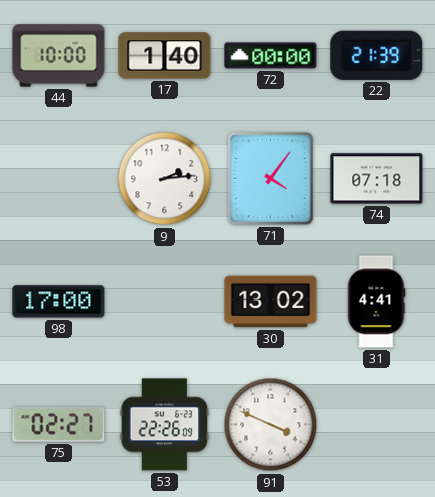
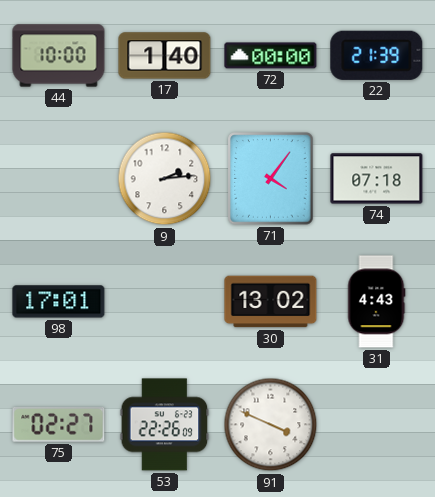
98: 17:00 -> 17:01
31: 4:41 -> 4:43
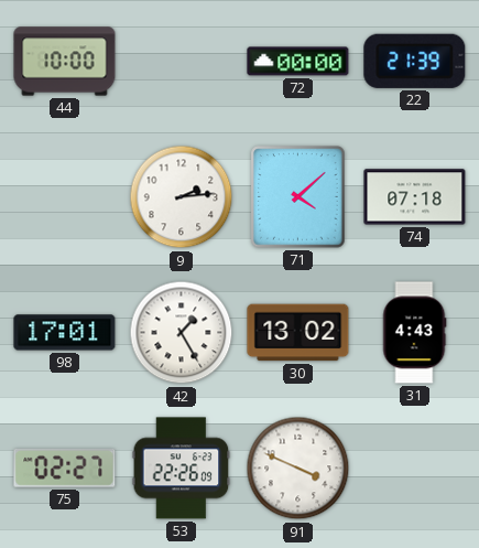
17: 1:40 -> none
71: 4:06 -> 4:08
42: none -> 1:25
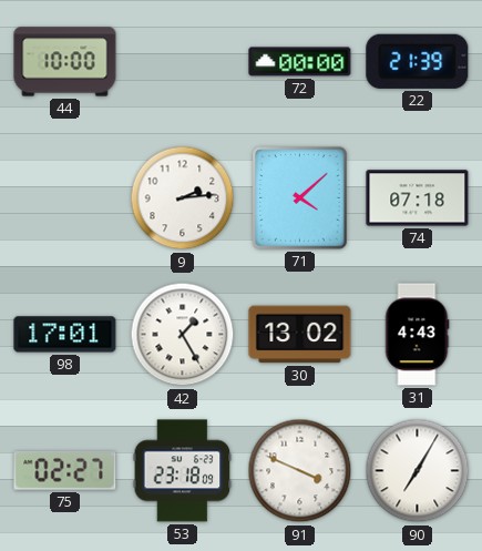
53: 22:26 -> 23:18
90: none -> 7:05
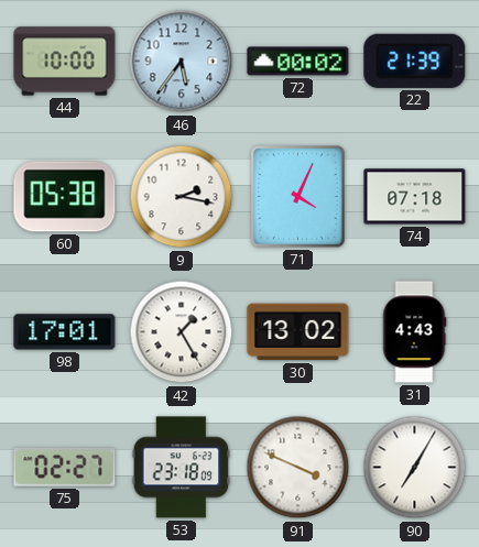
46: none -> 5:36
72: 00:00 -> 00:02
60: none -> 05:38
9: 2:14 -> 2:17
71: 4:08 -> 4:04
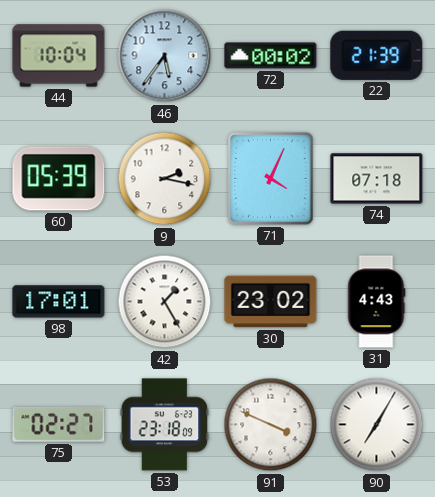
44: 10:00 -> 10:04
60: 05:38 -> 05:39
30: 13:02 -> 23:02
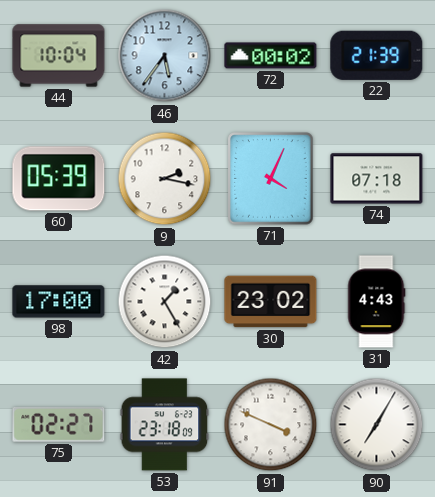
98: 17:01 -> 17:00
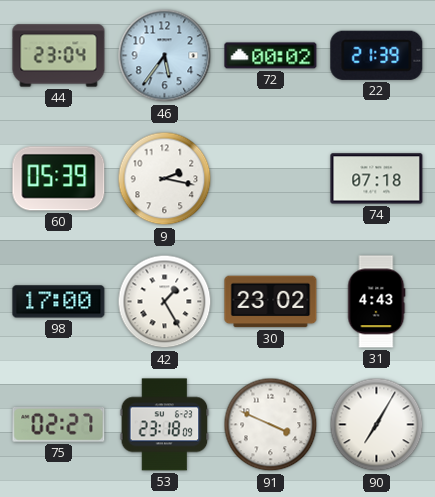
44: 10:04 -> 23:04
71: 4:04 -> none
